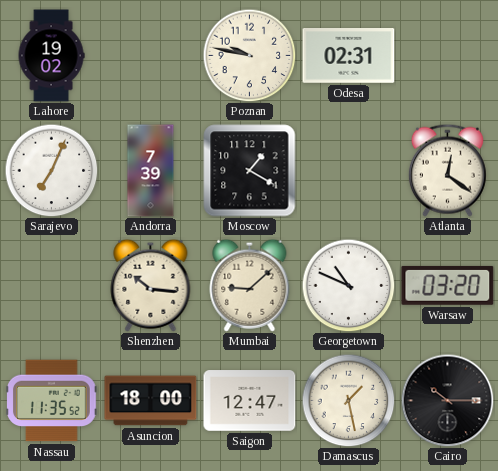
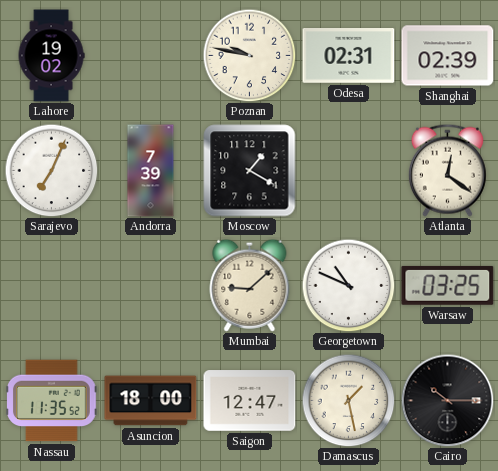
Shanghai: none -> 02:39
Shenzhen: 10:16 -> none
Warsaw: 03:20 -> 03:25
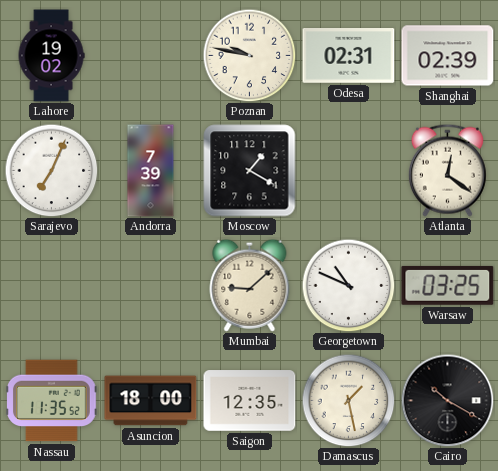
Saigon: 12:47 -> 12:35
Cairo: 10:15 -> 10:20
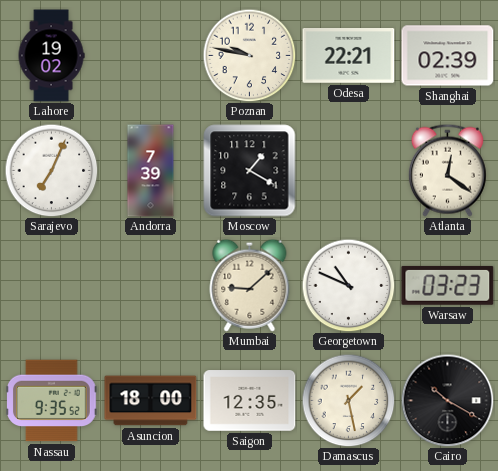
Odesa: 02:31 -> 22:21
Warsaw: 03:25 -> 03:23
Nassau: 11:35 -> 9:35
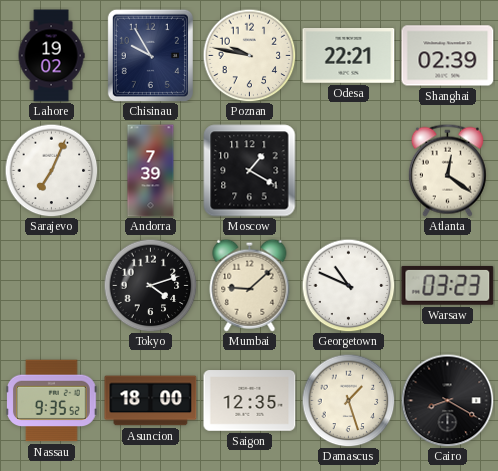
Chisinau: none -> 9:55
Tokyo: none -> 4:12
Damascus: 1:28 -> 1:27
Cairo: 10:20 -> 8:20
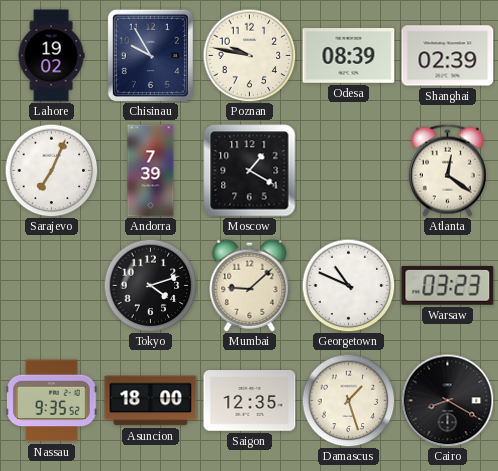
Odesa: 22:21 -> 08:39
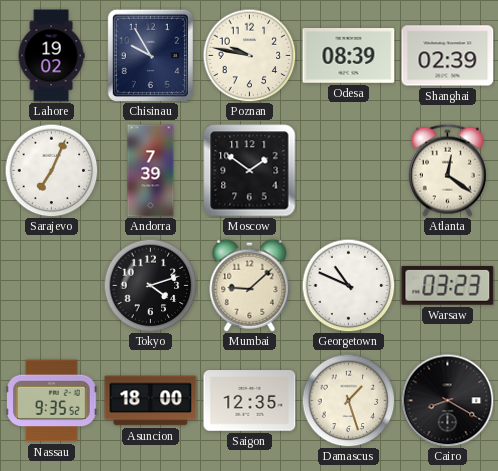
Moscow: 1:20 -> 1:51
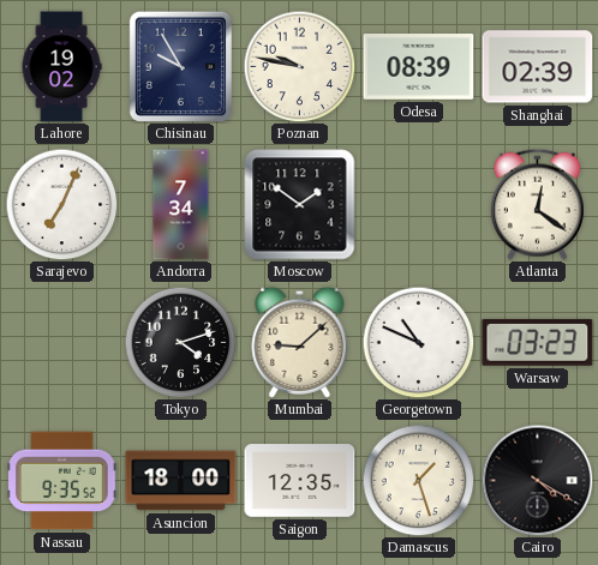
Andorra: 7:39 -> 7:34
Cairo: 8:20 -> 4:20
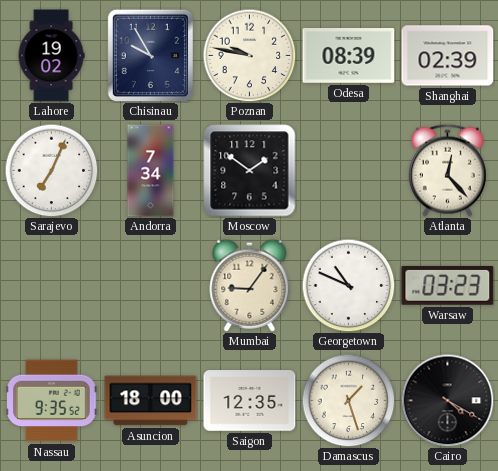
Atlanta: 12:21 -> 12:23
Tokyo: 4:12 -> none
Mumbai: 9:08 -> 9:06
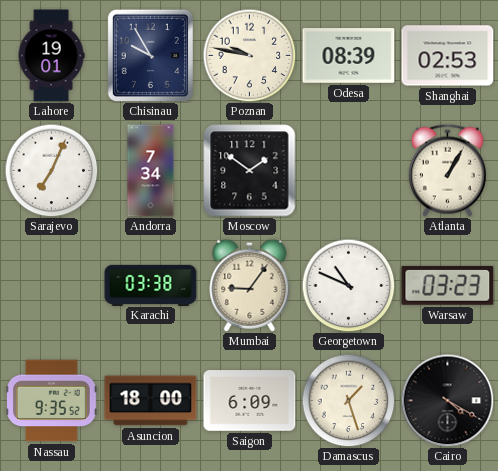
Lahore: 19:02 -> 19:01
Shanghai: 02:39 -> 02:53
Atlanta: 12:23 -> 1:05
Karachi: none -> 03:38
Saigon: 12:35 -> 6:09
